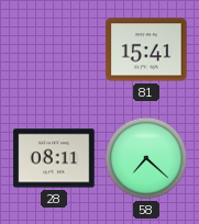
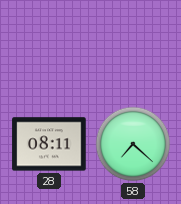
81: 15:41 -> none
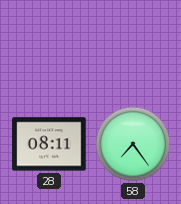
58: 7:22 -> 7:24
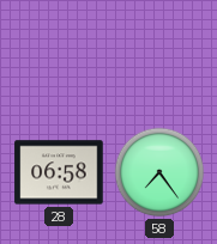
28: 08:11 -> 06:58
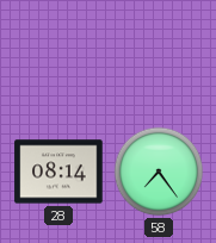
28: 06:58 -> 08:14
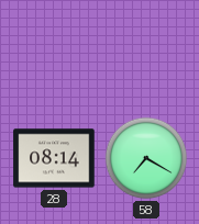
58: 7:24 -> 7:20
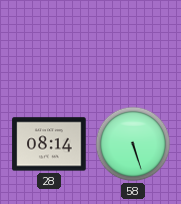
58: 7:20 -> 5:27
